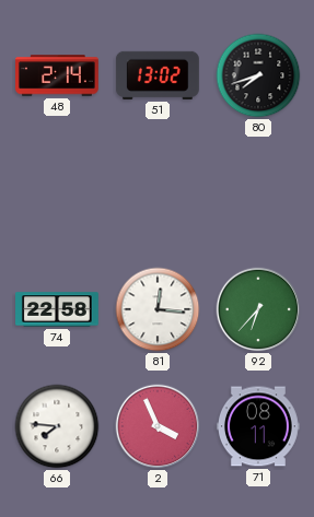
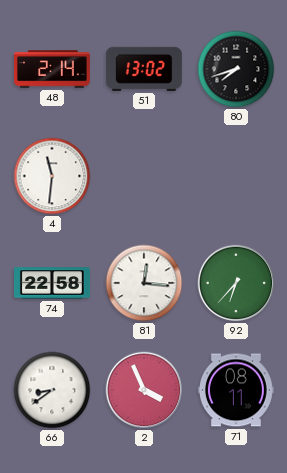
4: none -> 11:31
66: 7:46 -> 8:39
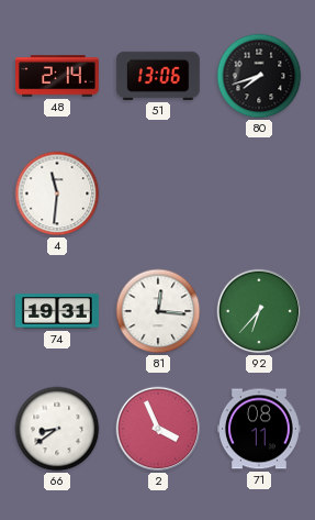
51: 13:02 -> 13:06
74: 22:58 -> 19:31
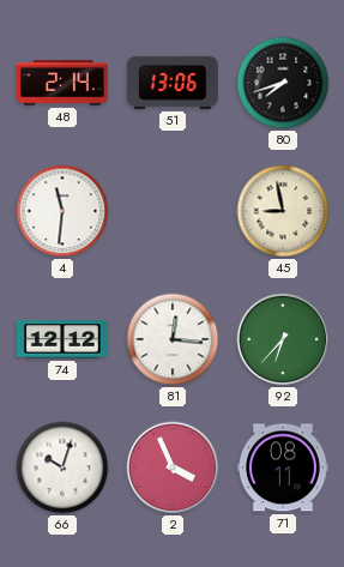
45: none -> 8:58
74: 19:31 -> 12:12
66: 8:39 -> 10:03
